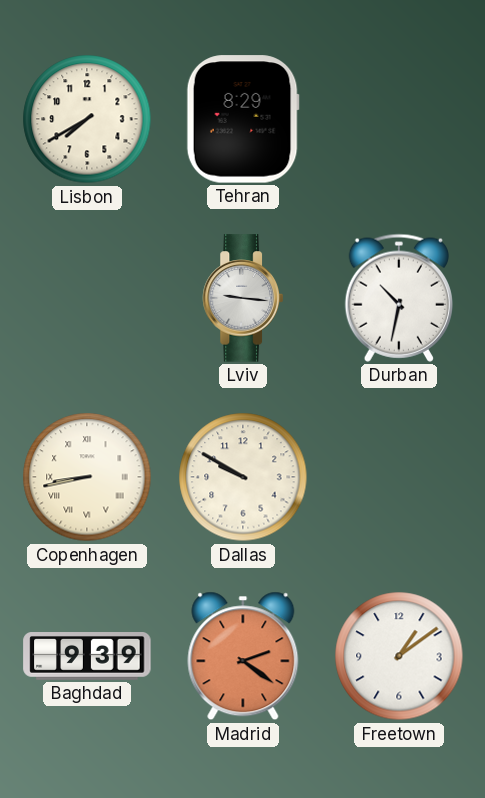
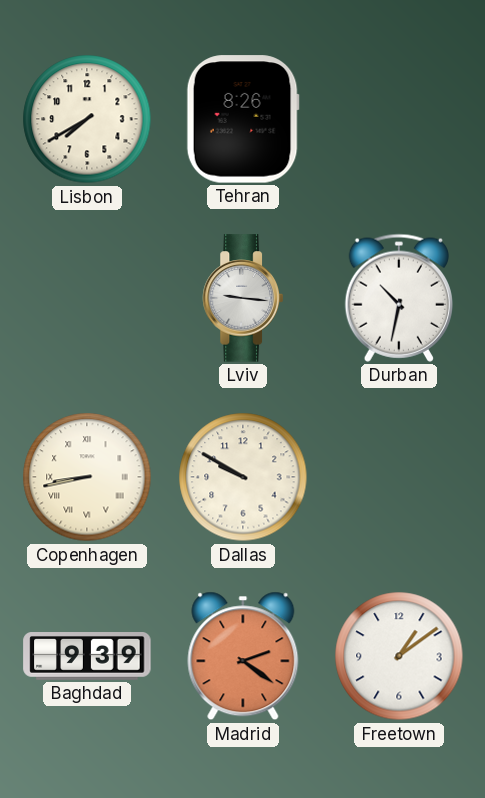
Tehran: 8:29 -> 8:26
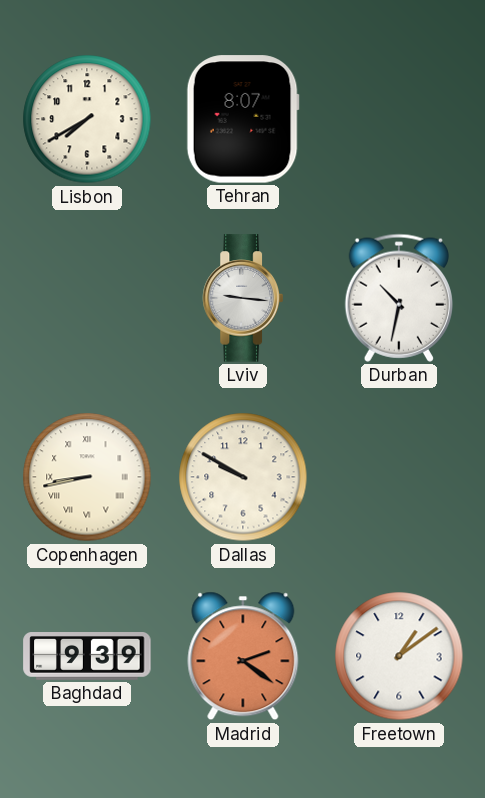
Tehran: 8:26 -> 8:07
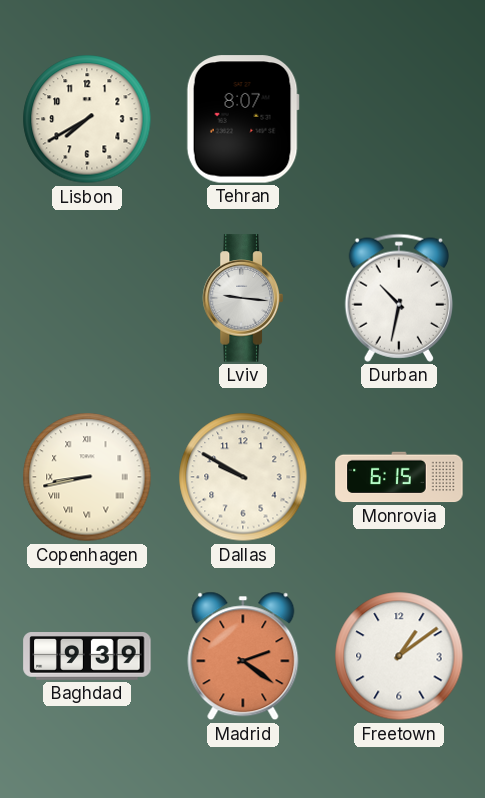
Monrovia: none -> 6:15
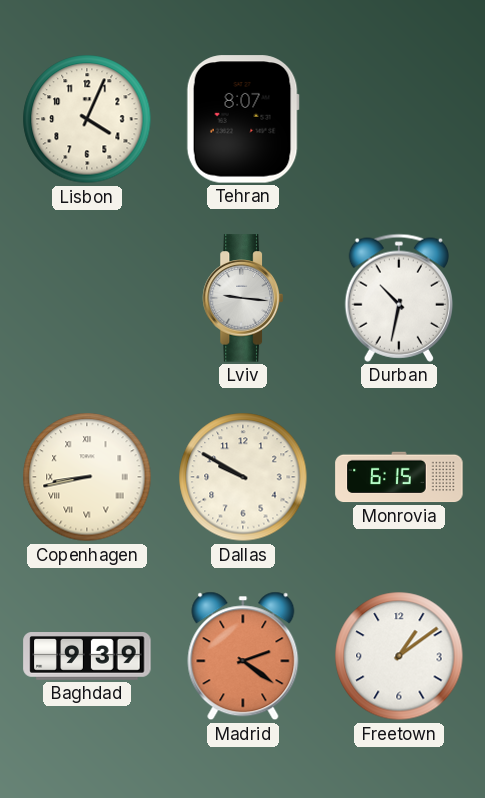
Lisbon: 7:40 -> 4:04
